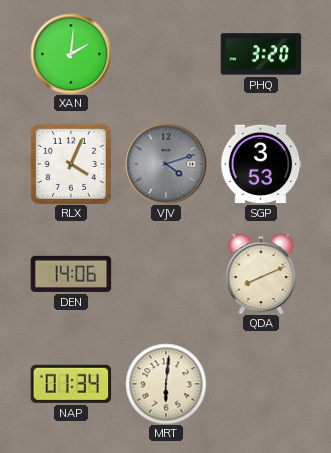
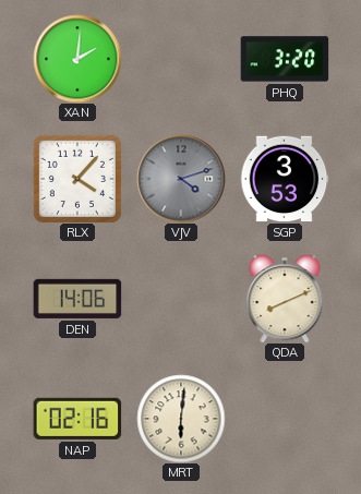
RLX: 4:04 -> 4:07
NAP: 01:34 -> 02:16
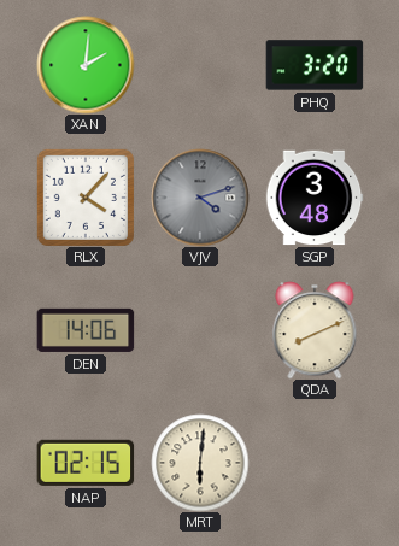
SGP: 3:53 -> 3:48
NAP: 02:16 -> 02:15
